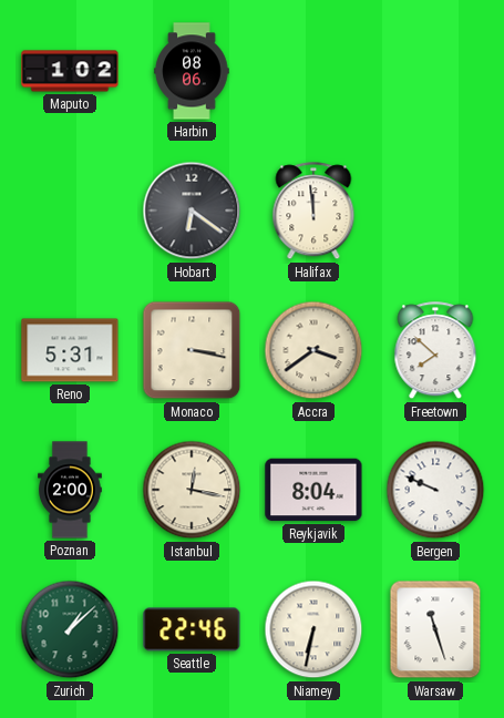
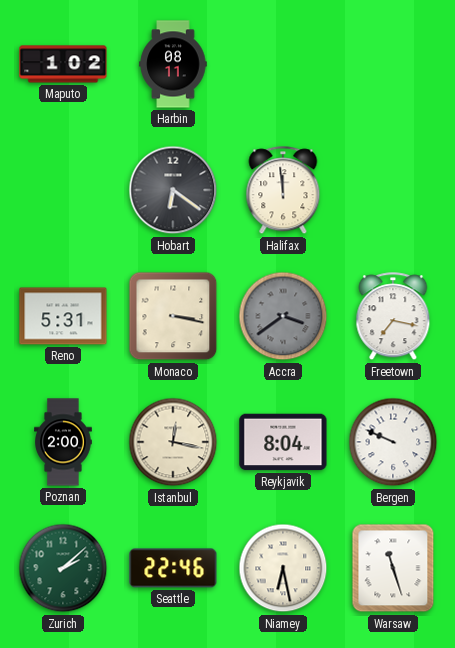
Harbin: 08:06 -> 08:11
Accra dial: cream -> grey
Freetown: 7:52 -> 7:17
Zurich: 1:08 -> 2:08
Niamey: 6:32 -> 6:28
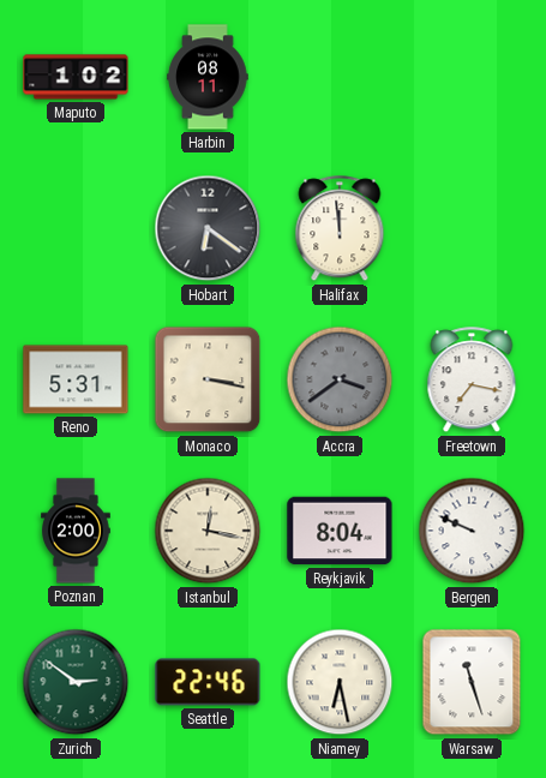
Zurich: 2:08 -> 2:51
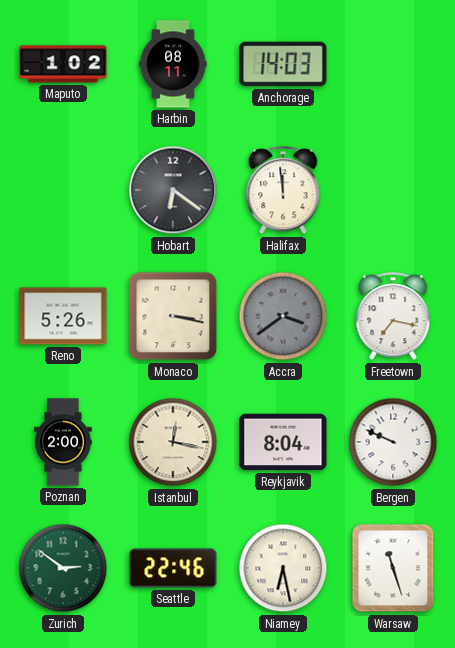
Anchorage: none -> 14:03
Reno: 5:31 -> 5:26
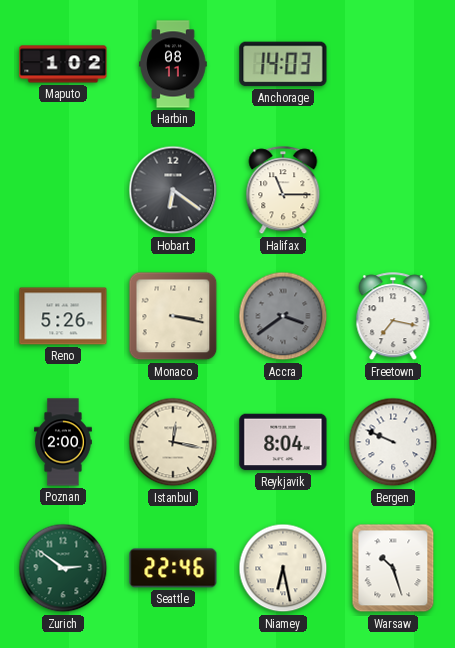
Halifax: 11:59 -> 11:15
Warsaw: 11:27 -> 10:27
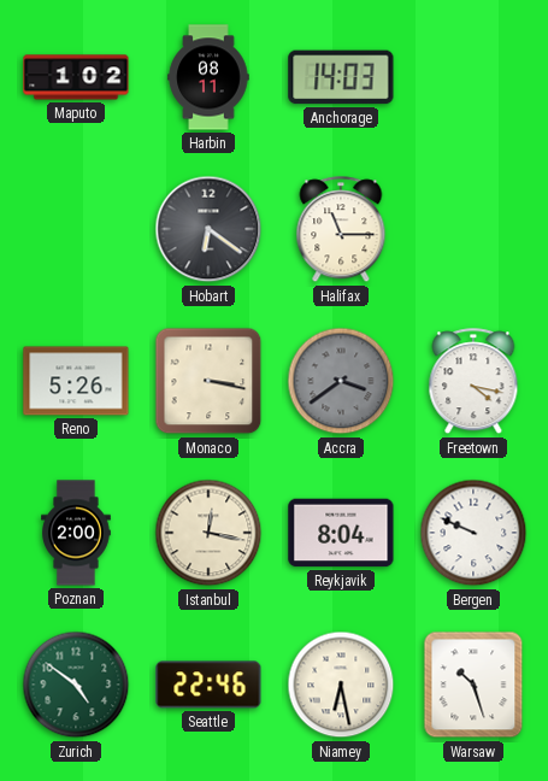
Freetown: 7:17 -> 4:17
Zurich: 2:51 -> 4:51
